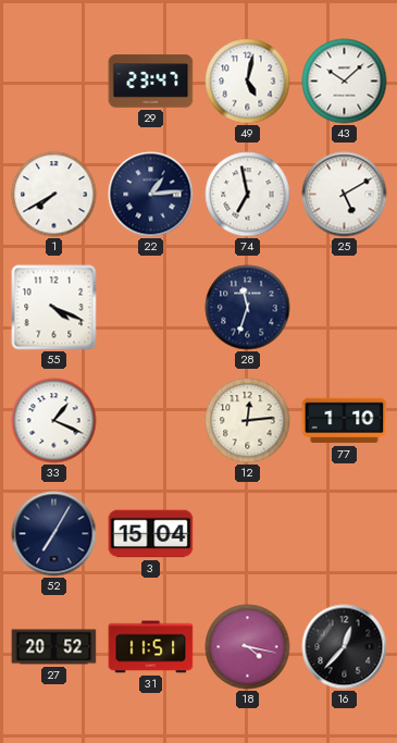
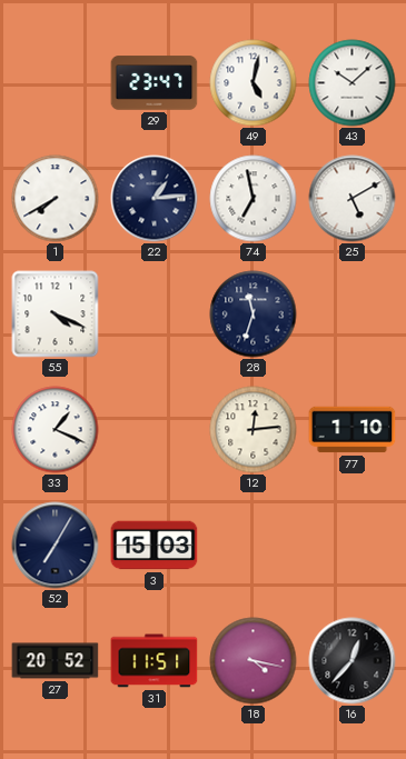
3: 15:04 -> 15:03
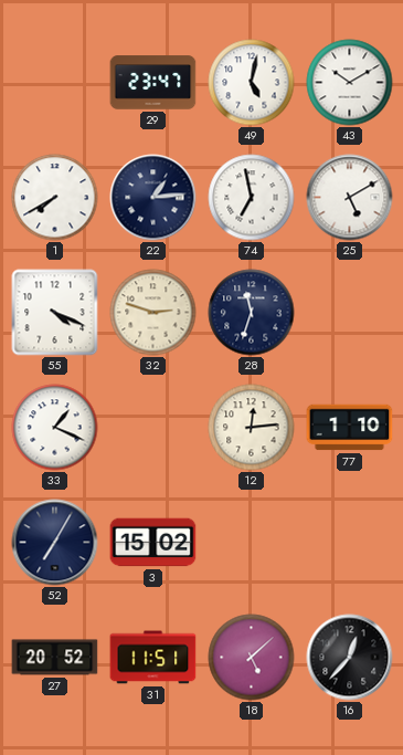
43: 10:08 -> 10:10
32: none -> 2:48
3: 15:03 -> 15:02
18: 4:17 -> 5:08
